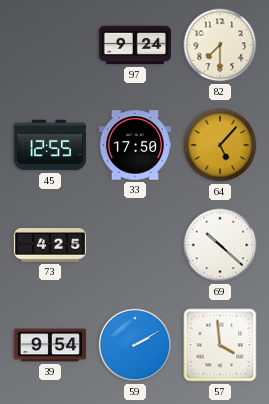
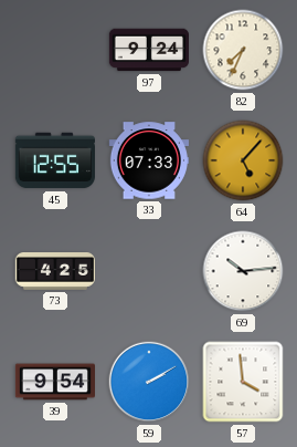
82: 7:30 -> 7:34
33: 17:50 -> 07:33
69: 10:22 -> 10:14
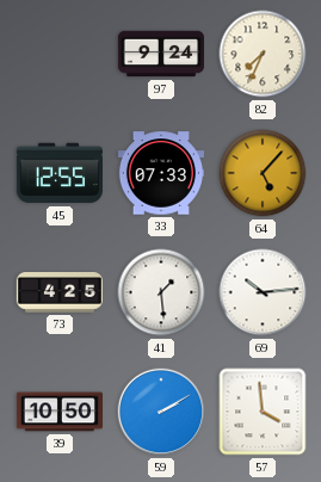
41: none -> 1:29
39: 9:54 -> 10:50
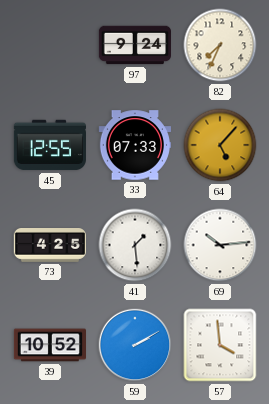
39: 10:50 -> 10:52
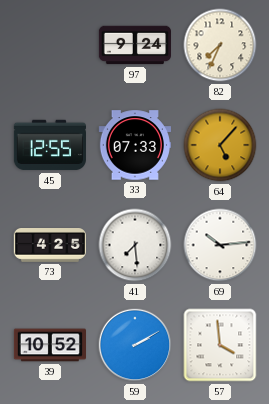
41: 1:29 -> 7:29
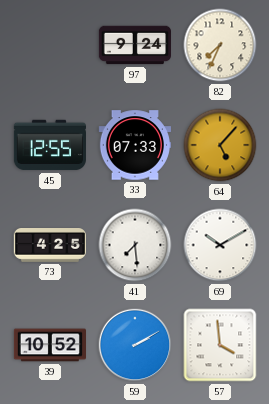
69: 10:14 -> 10:10
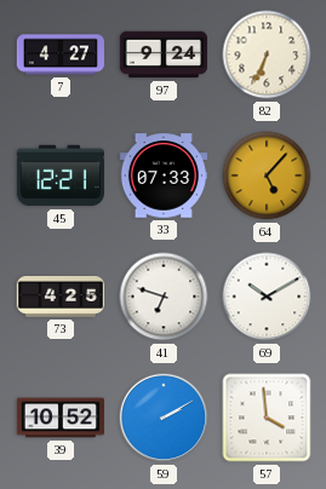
7: none -> 4:27
82: 7:34 -> 6:34
45: 12:55 -> 12:21
41: 7:29 -> 6:48
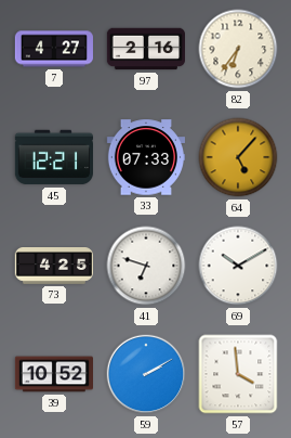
97: 9:24 -> 2:16
82: 6:34 -> 6:36
